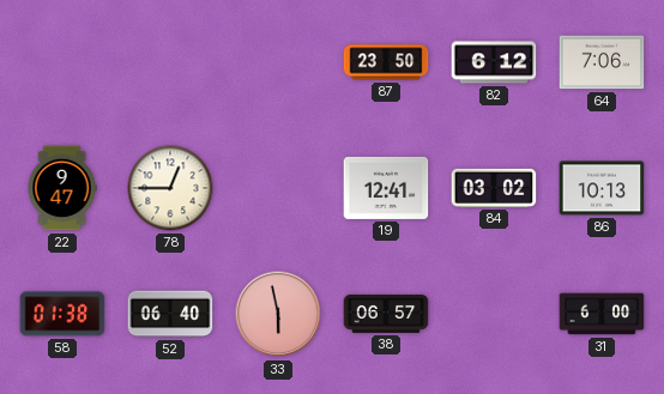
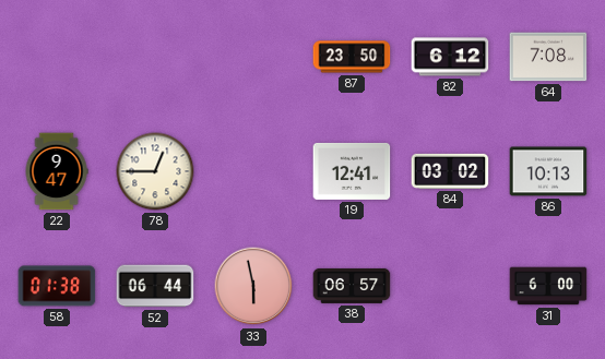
64: 7:06 -> 7:08
52: 06:40 -> 06:44
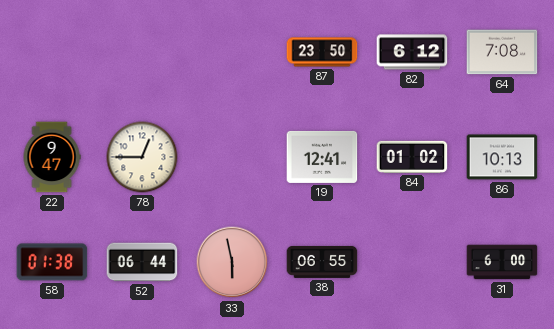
84: 03:02 -> 01:02
38: 06:57 -> 06:55
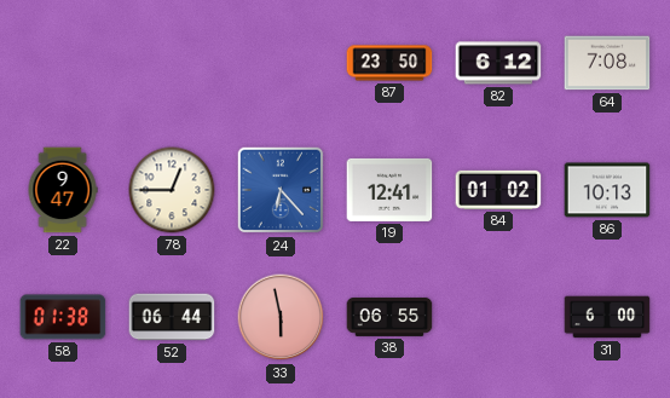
24: none -> 6:23
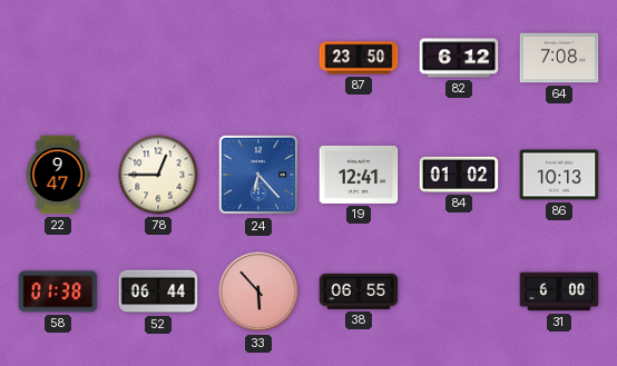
33: 5:58 -> 5:53
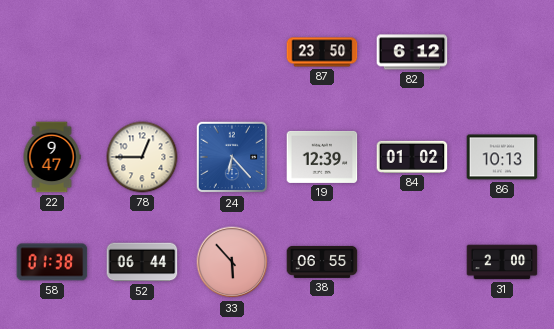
64: 7:08 -> none
19: 12:41 -> 12:39
31: 6:00 -> 2:00
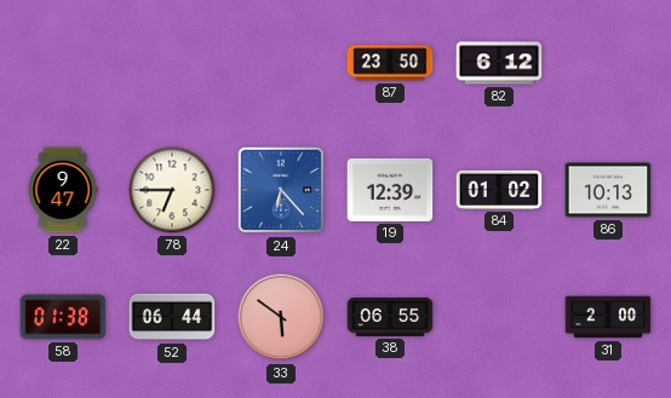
78: 12:45 -> 6:45
33: 5:53 -> 5:51
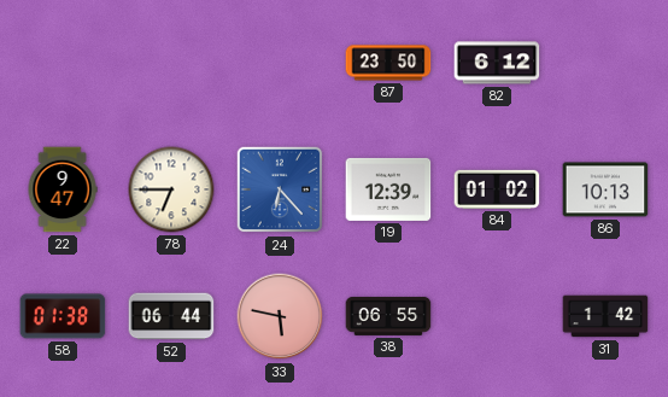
33: 5:51 -> 5:47
31: 2:00 -> 1:42
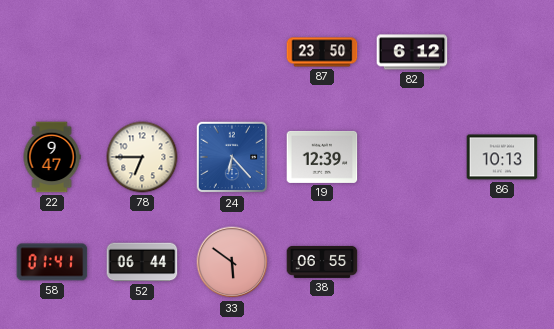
84: 01:02 -> none
58: 01:38 -> 01:41
33: 5:47 -> 5:51
31: 1:42 -> none
